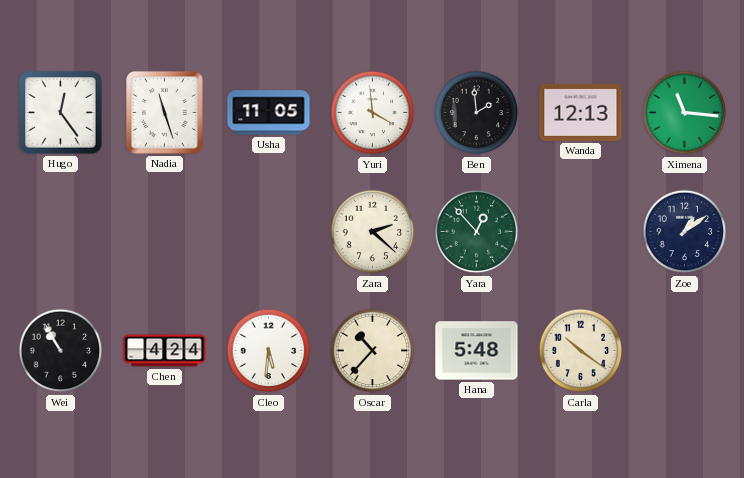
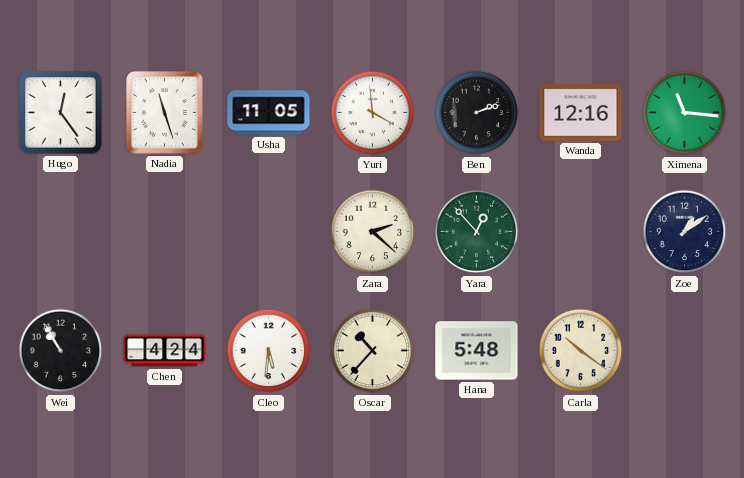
Ben: 1:59 -> 2:12
Wanda: 12:13 -> 12:16
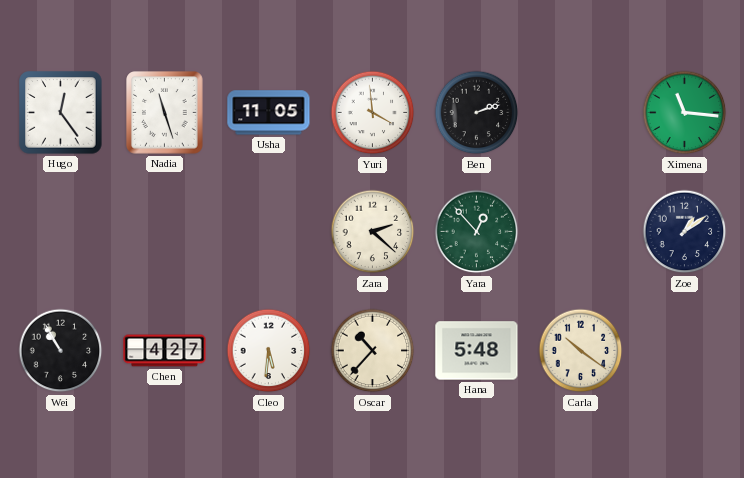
Wanda: 12:16 -> none
Chen: 4:24 -> 4:27
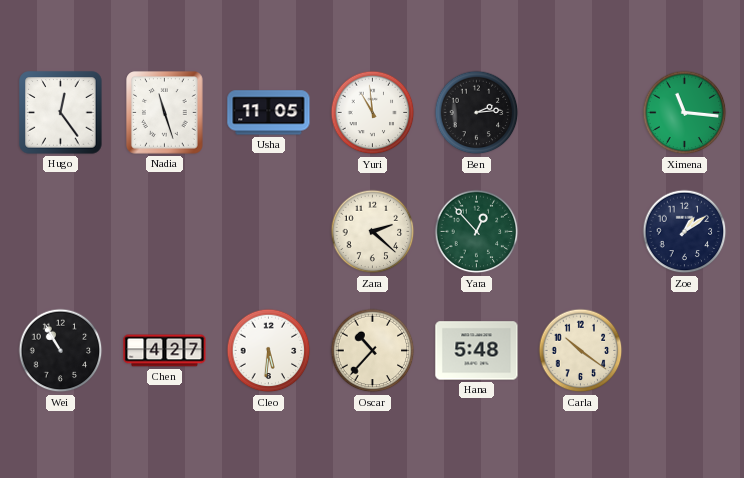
Yuri: 3:59 -> 10:59
Ben: 2:12 -> 2:14
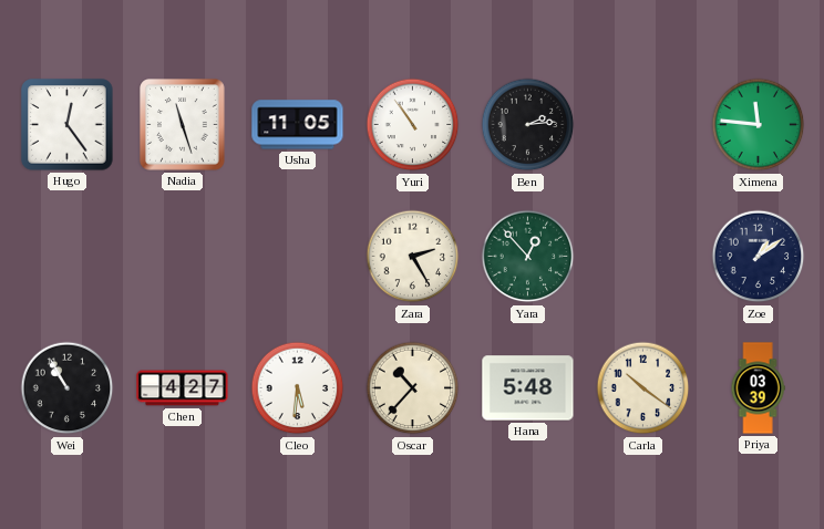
Yuri: 10:59 -> 10:54
Ximena: 11:16 -> 11:46
Zara: 2:22 -> 2:25
Priya: none -> 03:39
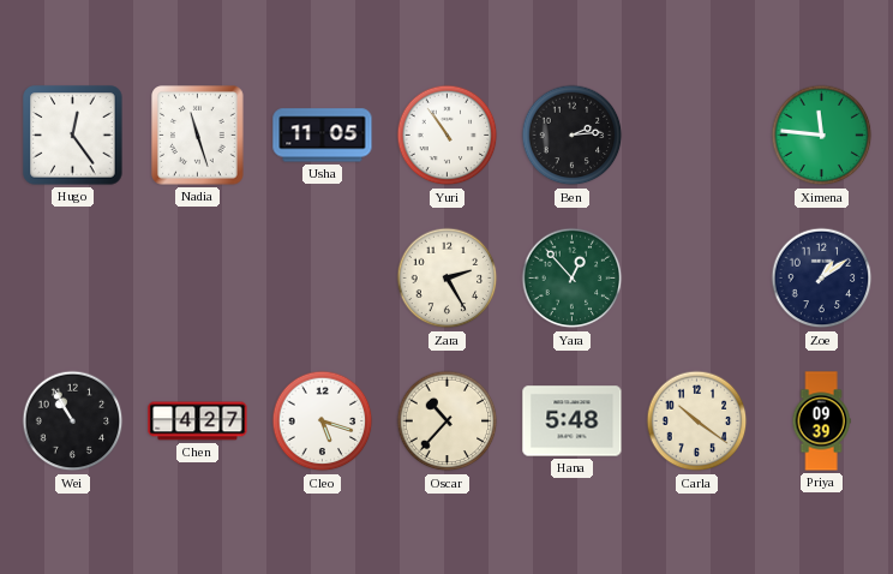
Cleo: 5:31 -> 5:18
Priya: 03:39 -> 09:39
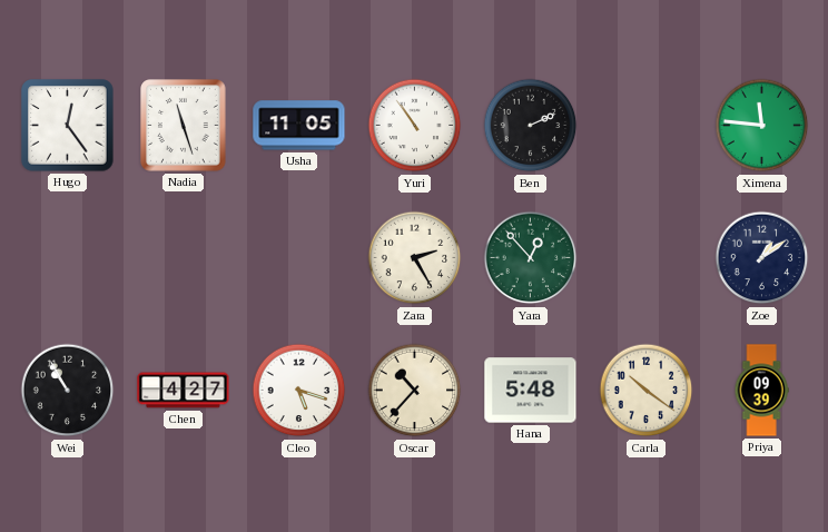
Ben: 2:14 -> 2:11
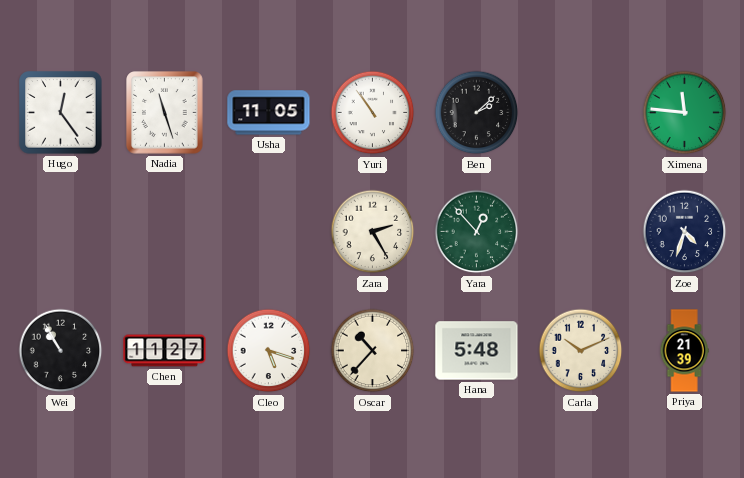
Ben: 2:11 -> 2:08
Zoe: 1:09 -> 4:33
Chen: 4:27 -> 11:27
Carla: 10:21 -> 10:11
Priya: 09:39 -> 21:39
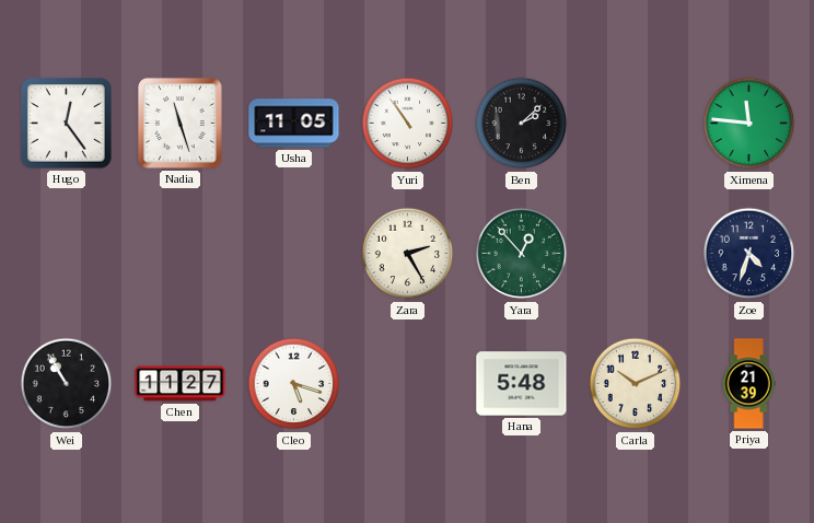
Oscar: 10:37 -> none
